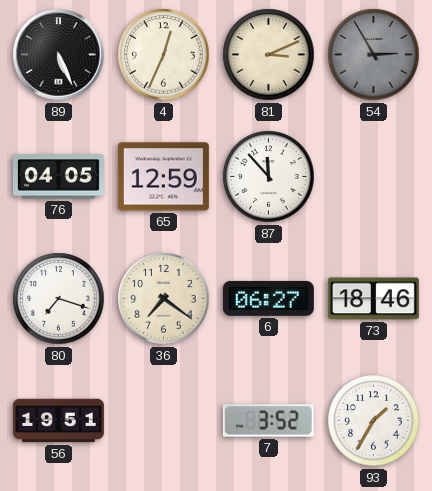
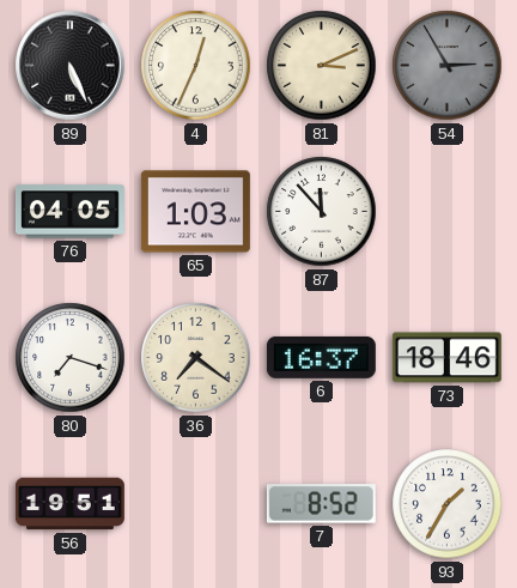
65: 12:59 -> 1:03
6: 06:27 -> 16:37
7: 3:52 -> 8:52
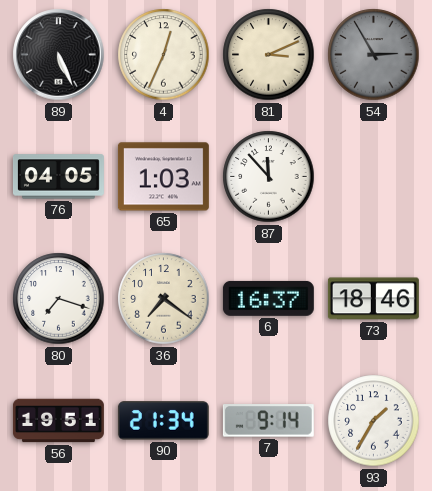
90: none -> 21:34
7: 8:52 -> 9:14
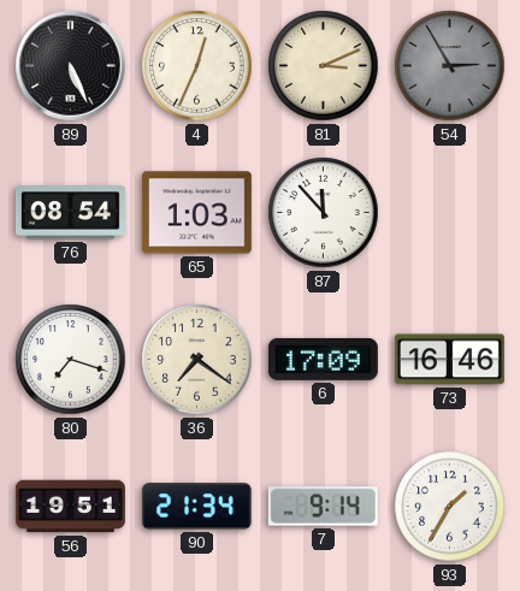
76: 04:05 -> 08:54
6: 16:37 -> 17:09
73: 18:46 -> 16:46
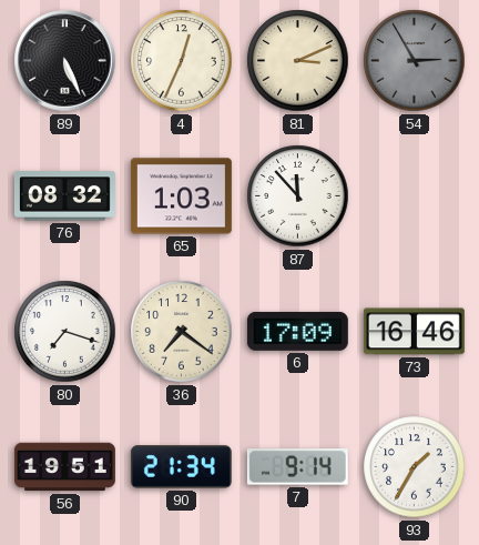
76: 08:54 -> 08:32
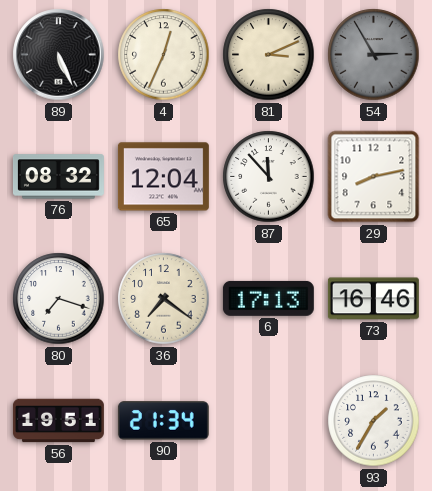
65: 1:03 -> 12:04
29: none -> 8:13
6: 17:09 -> 17:13
7: 9:14 -> none
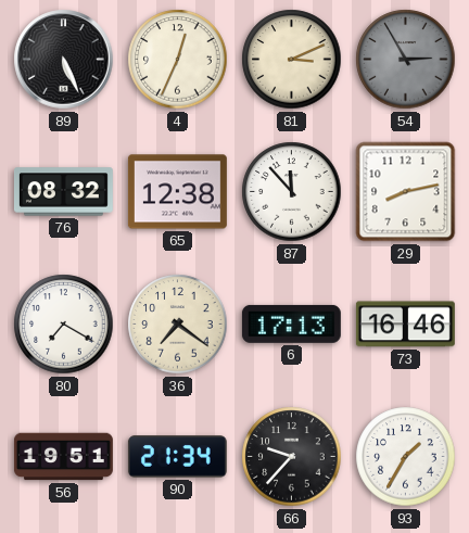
65: 12:04 -> 12:38
80: 7:18 -> 7:20
66: none -> 9:37
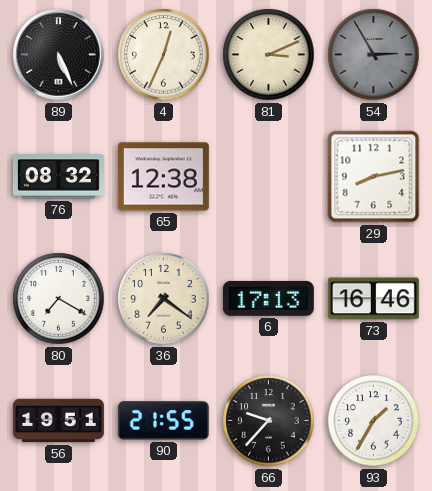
87: 11:53 -> none
90: 21:34 -> 21:55
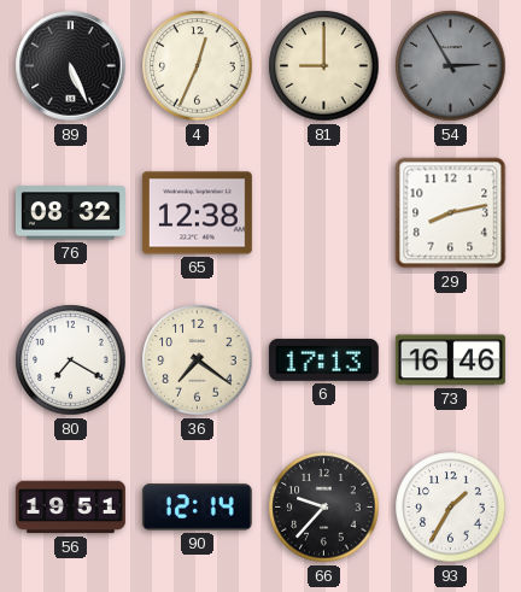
81: 3:11 -> 9:00
90: 21:55 -> 12:14
